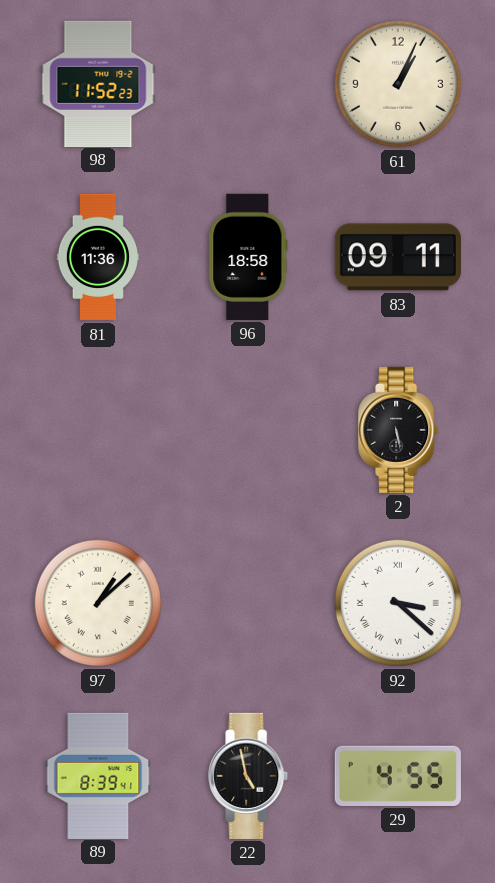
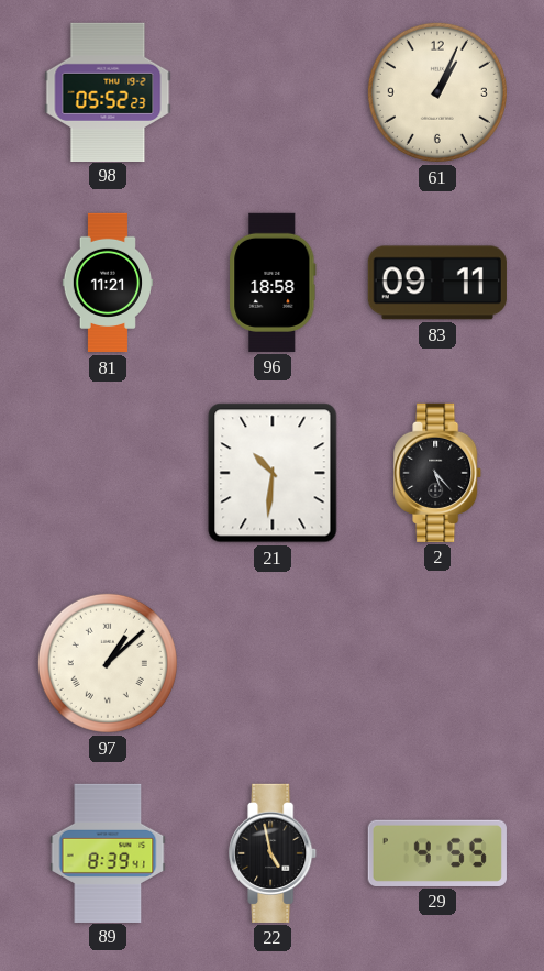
98: 11:52 -> 05:52
81: 11:36 -> 11:21
21: none -> 10:31
2: 5:28 -> 5:23
92: 3:22 -> none
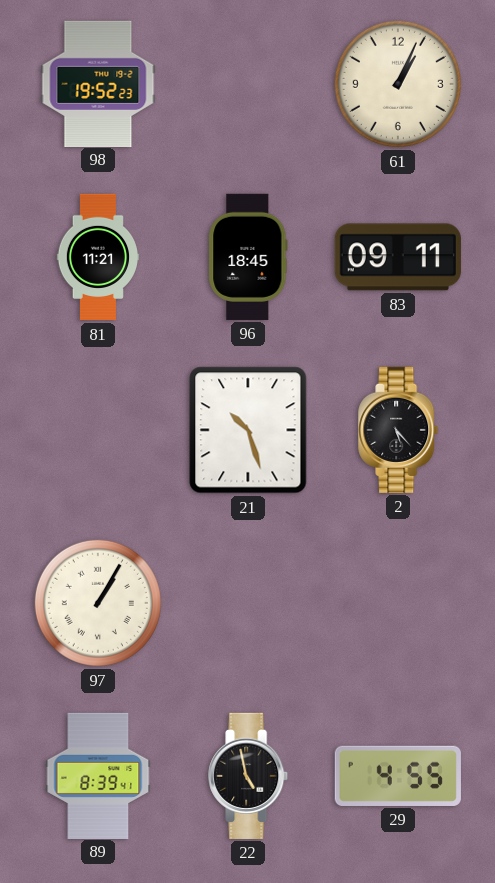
98: 05:52 -> 19:52
96: 18:58 -> 18:45
21: 10:31 -> 10:27
97: 1:08 -> 1:05
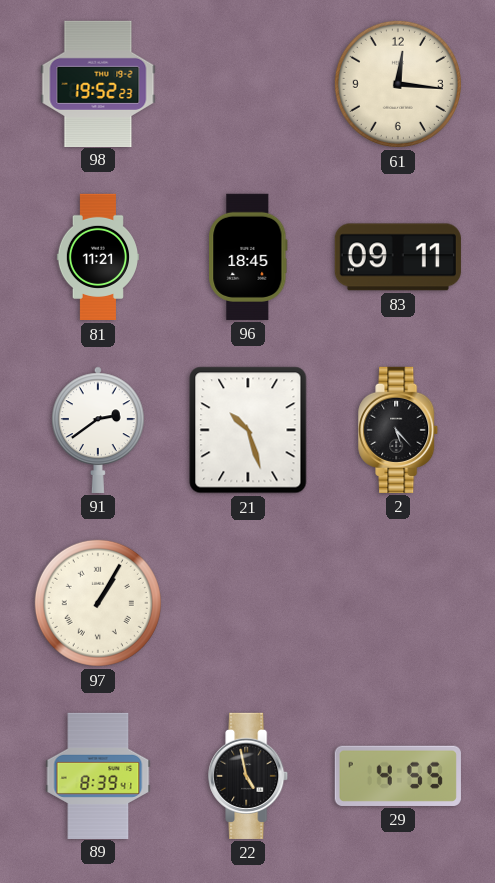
61: 1:04 -> 12:16
91: none -> 2:39
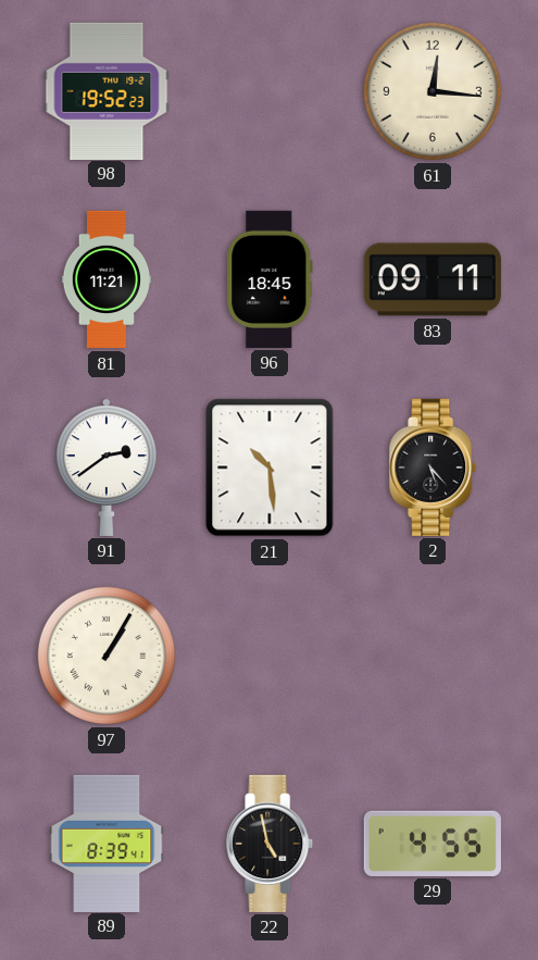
21: 10:27 -> 10:29
